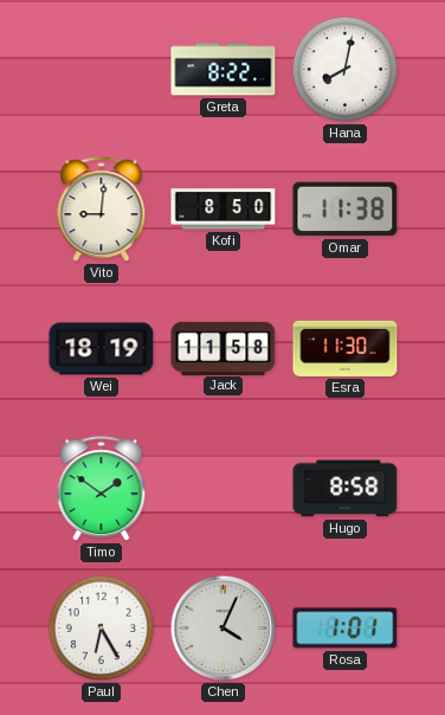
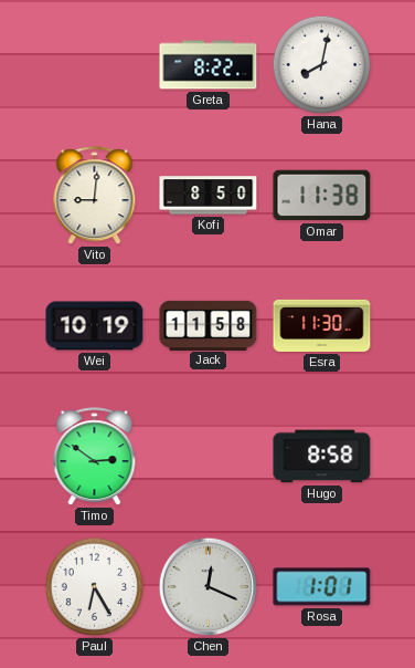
Wei: 18:19 -> 10:19
Timo: 1:51 -> 2:51
Chen: 4:04 -> 12:19
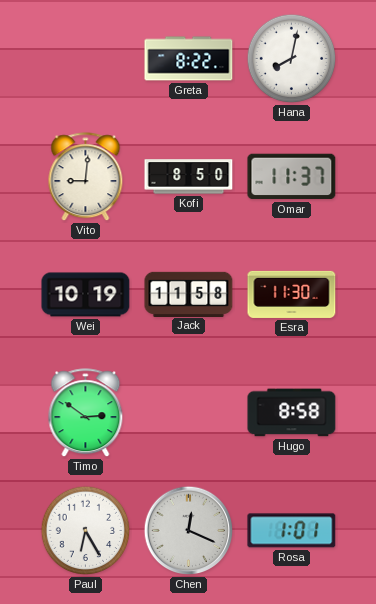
Omar: 11:38 -> 11:37
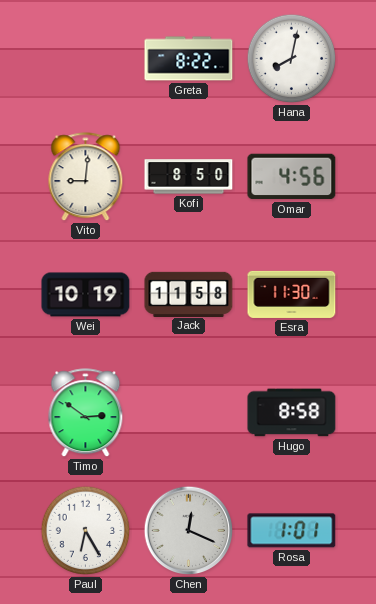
Omar: 11:37 -> 4:56
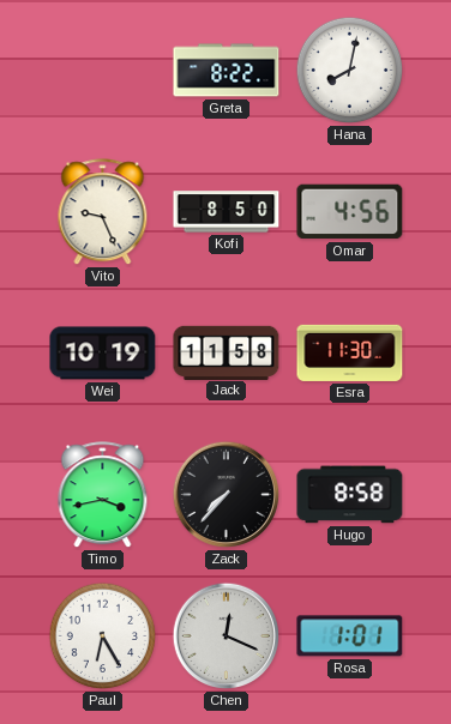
Vito: 9:01 -> 9:26
Timo: 2:51 -> 3:43
Zack: none -> 7:37
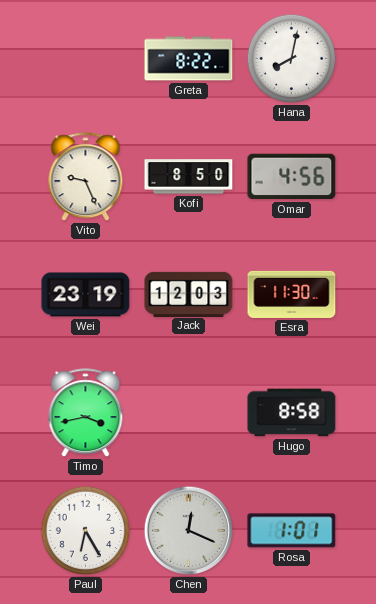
Wei: 10:19 -> 23:19
Jack: 11:58 -> 12:03
Zack: 7:37 -> none
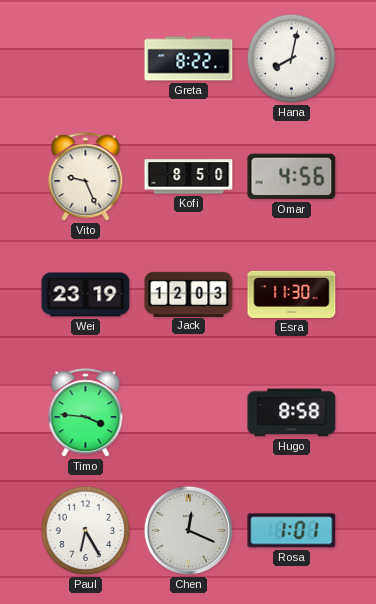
Timo: 3:43 -> 3:46
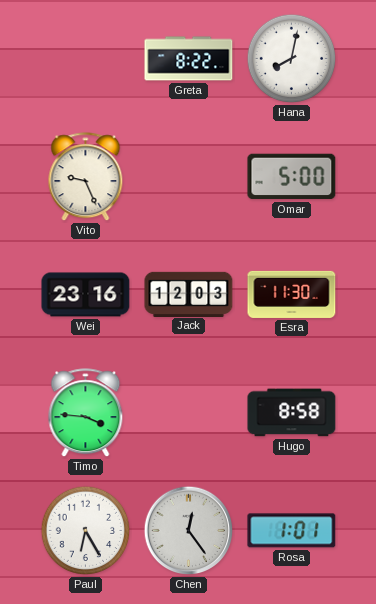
Kofi: 8:50 -> none
Omar: 4:56 -> 5:00
Wei: 23:19 -> 23:16
Chen: 12:19 -> 12:24
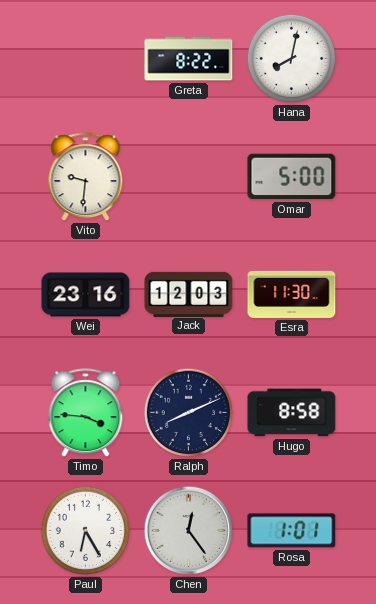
Vito: 9:26 -> 9:31
Ralph: none -> 8:11
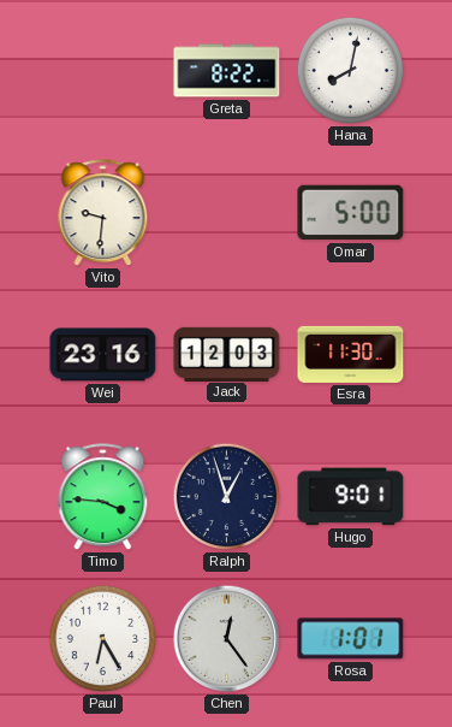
Ralph: 8:11 -> 12:57
Hugo: 8:58 -> 9:01
